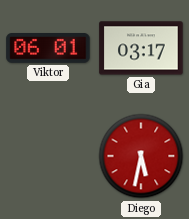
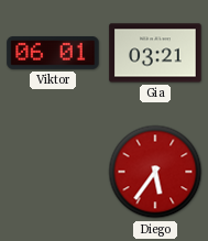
Gia: 03:17 -> 03:21
Diego: 5:32 -> 5:36
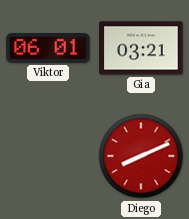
Diego: 5:36 -> 8:11
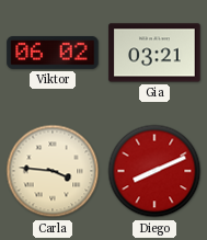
Viktor: 06:01 -> 06:02
Carla: none -> 3:46
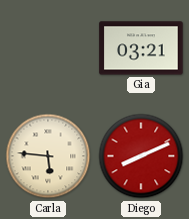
Viktor: 06:02 -> none
Carla: 3:46 -> 5:46
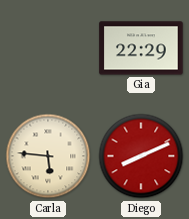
Gia: 03:21 -> 22:29
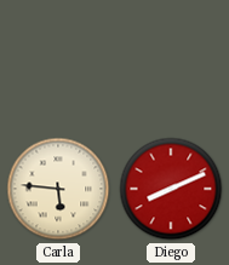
Gia: 22:29 -> none
